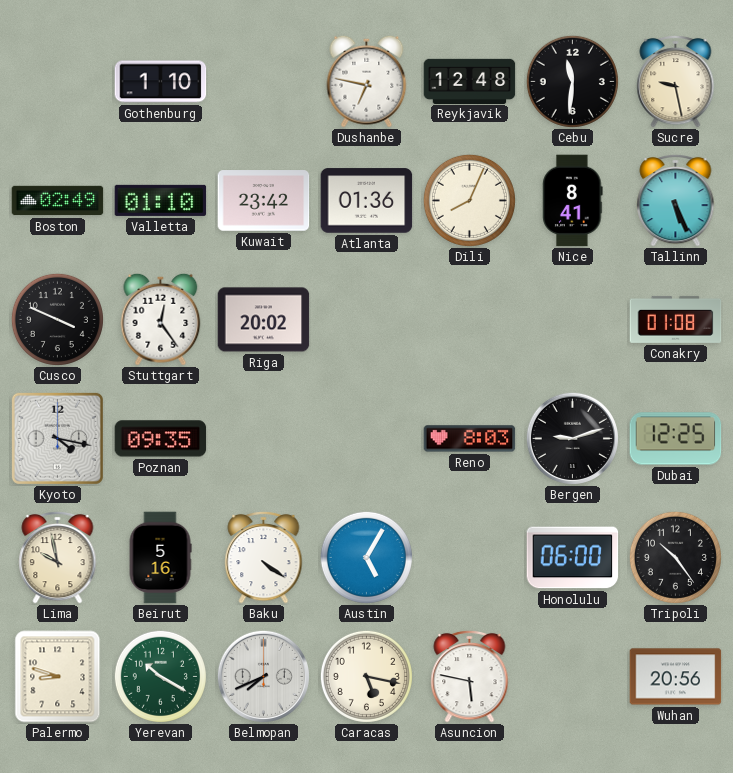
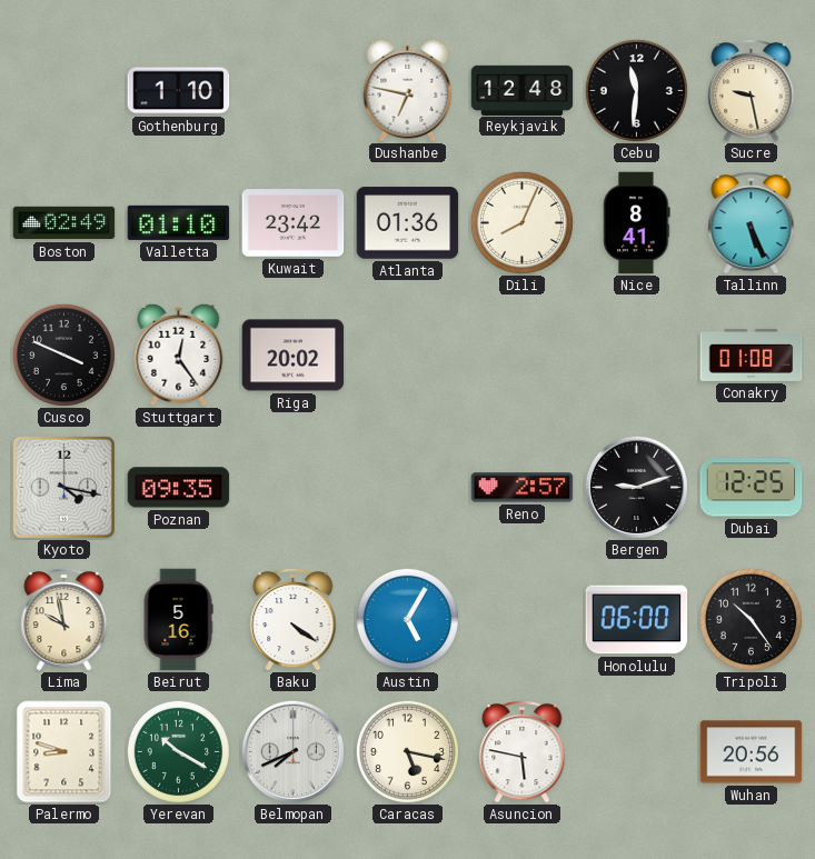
Reno: 8:03 -> 2:57
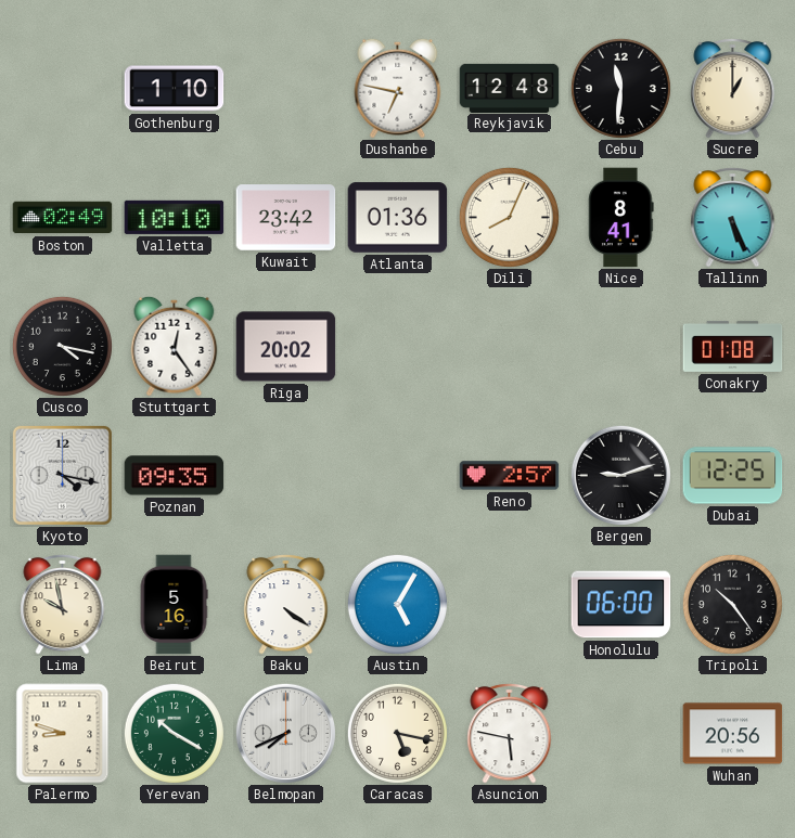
Sucre: 9:28 -> 1:00
Valletta: 01:10 -> 10:10
Cusco: 3:49 -> 4:17
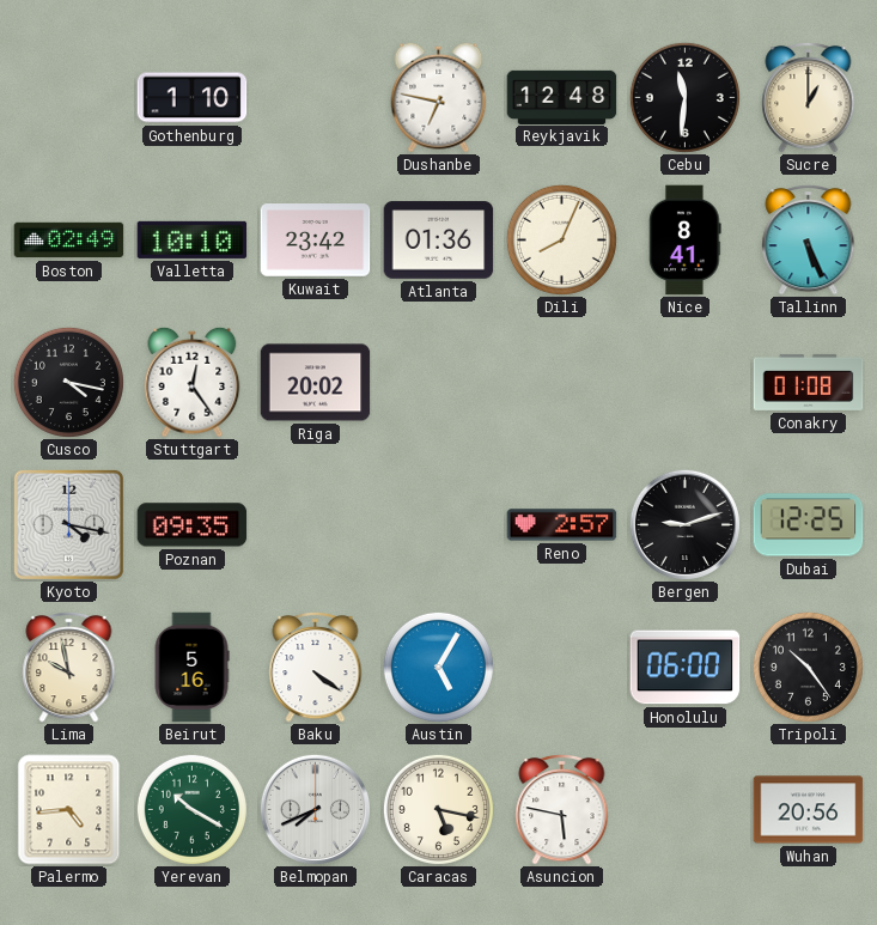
Palermo: 8:48 -> 4:44
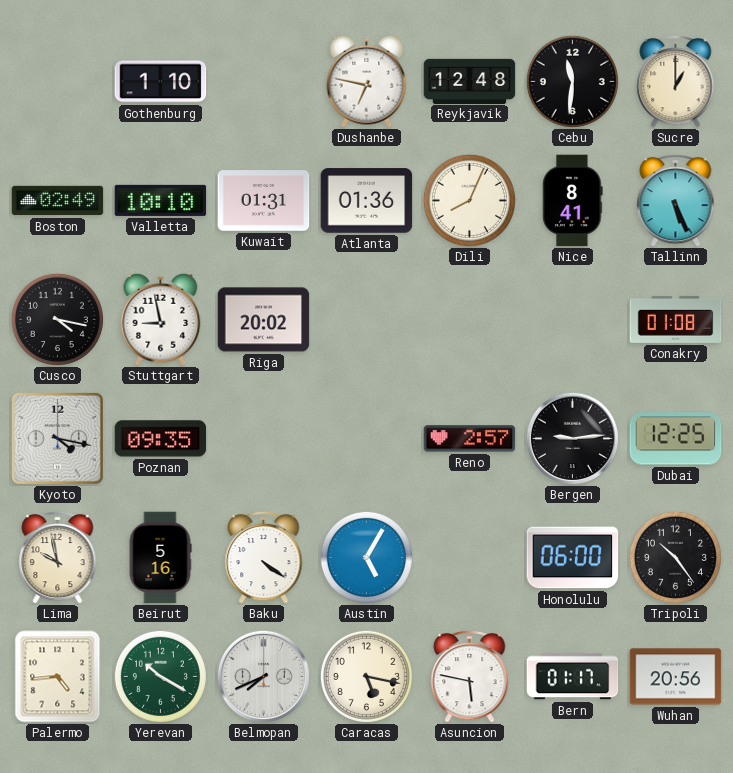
Kuwait: 23:42 -> 01:31
Stuttgart: 12:24 -> 8:58
Bergen: 9:12 -> 9:14
Bern: none -> 01:17
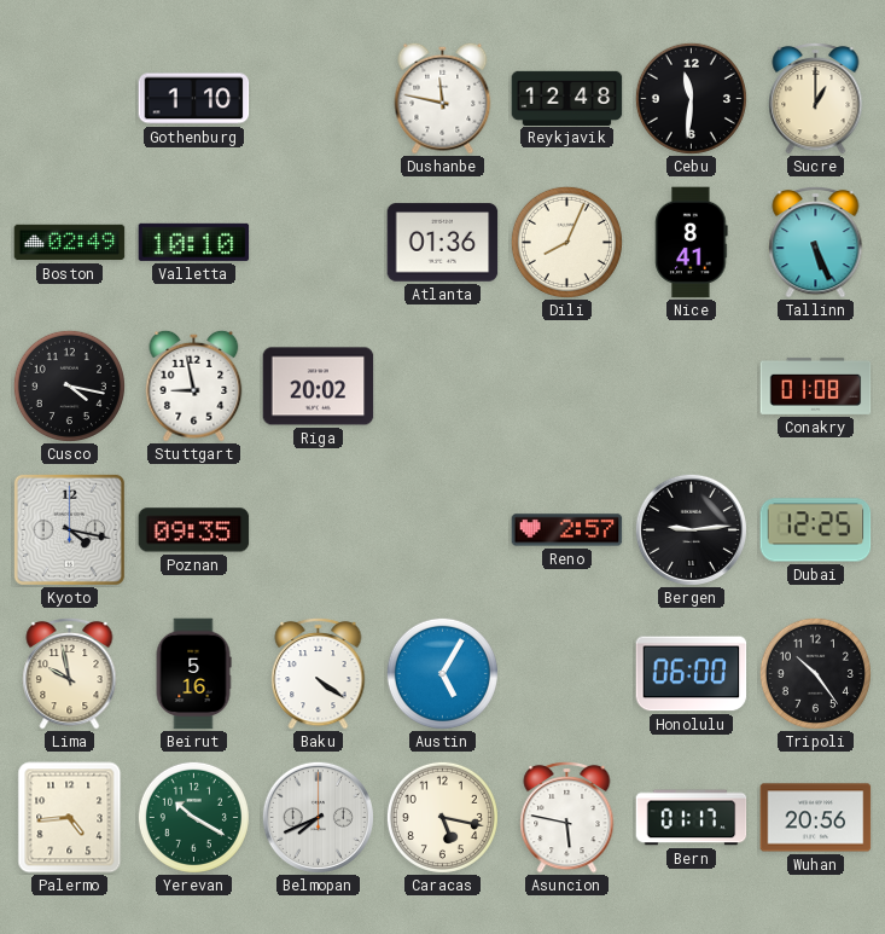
Dushanbe: 6:47 -> 11:47
Kuwait: 01:31 -> none
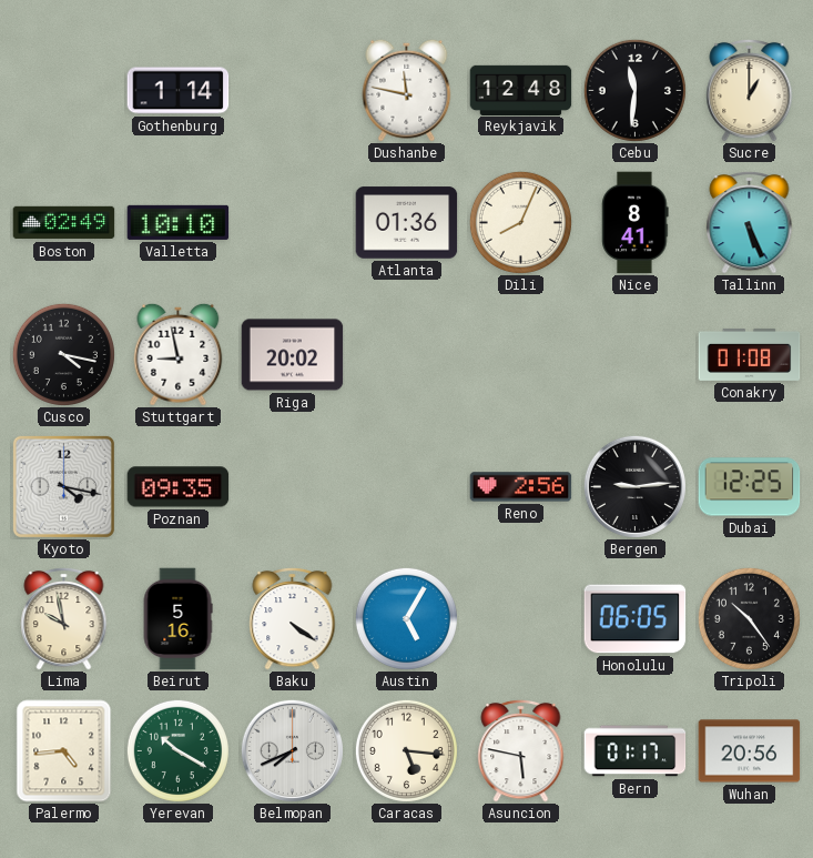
Gothenburg: 1:10 -> 1:14
Reno: 2:57 -> 2:56
Honolulu: 06:00 -> 06:05
Caracas: 5:17 -> 5:16
